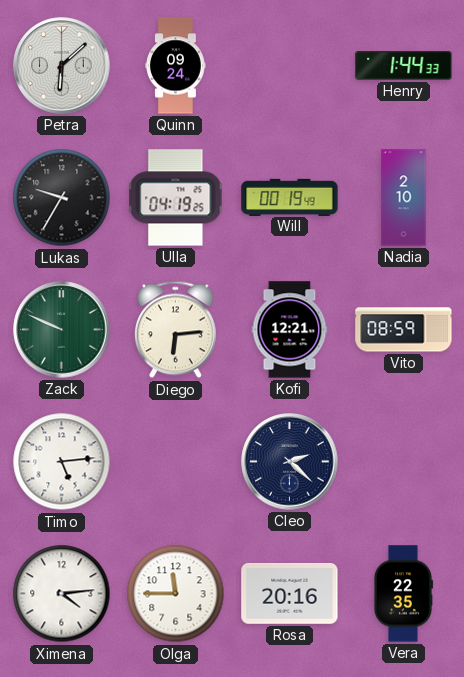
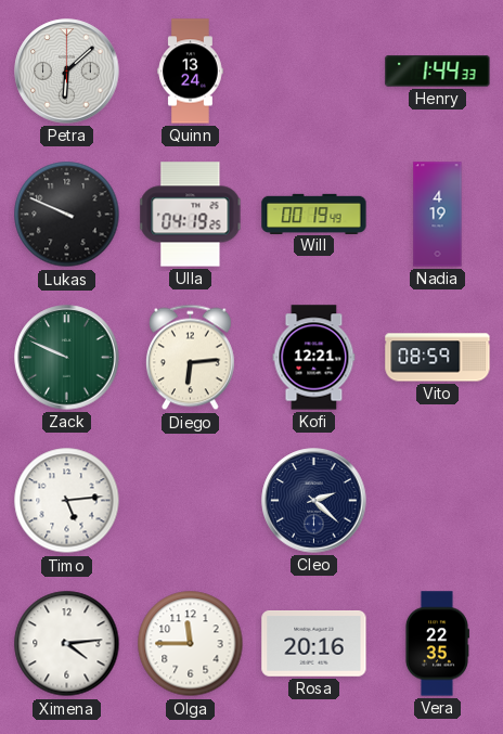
Quinn: 09:24 -> 13:24
Lukas: 9:35 -> 9:49
Nadia: 2:10 -> 4:19
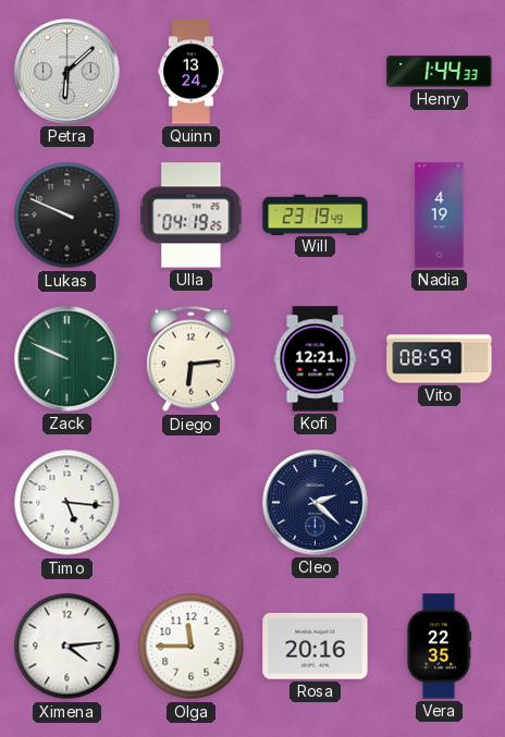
Will: 00:19 -> 23:19
Timo: 5:14 -> 5:16
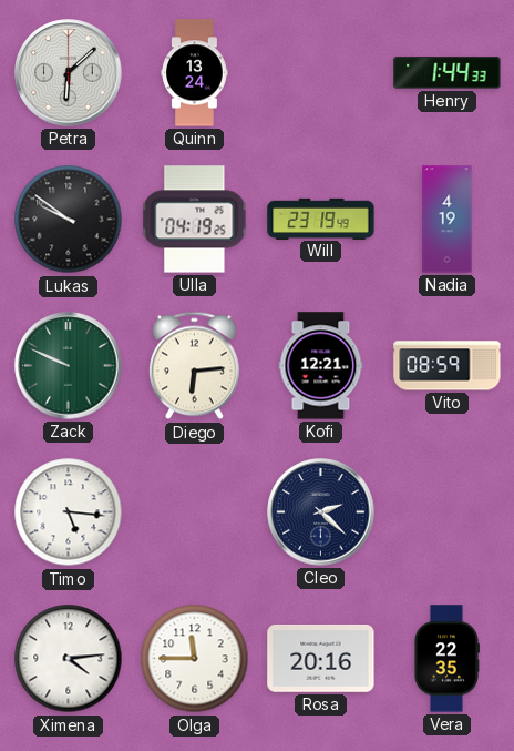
Lukas: 9:49 -> 9:51
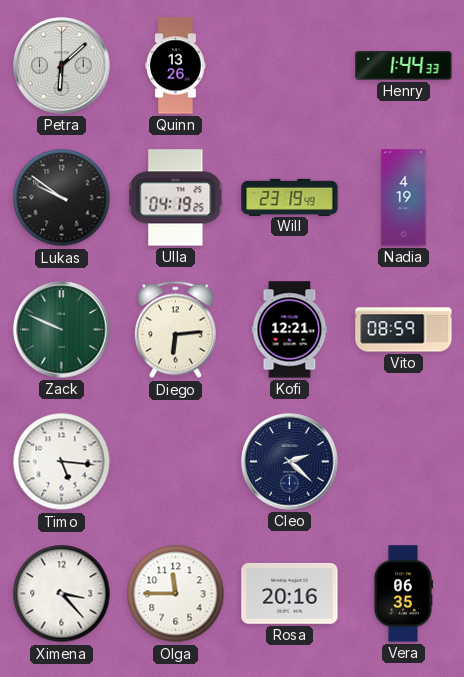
Quinn: 13:24 -> 13:26
Ximena: 4:14 -> 3:23
Vera: 22:35 -> 06:35
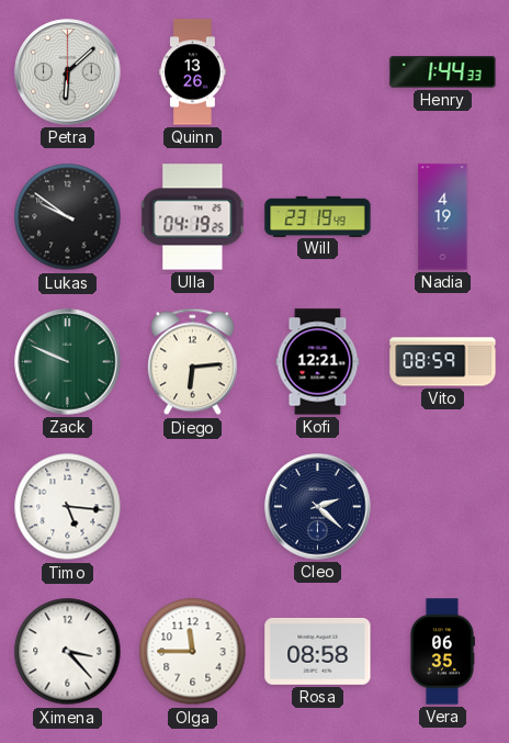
Rosa: 20:16 -> 08:58
